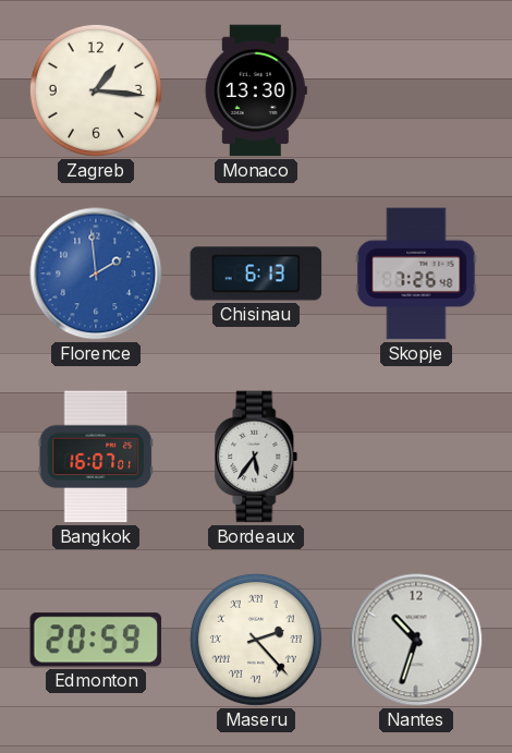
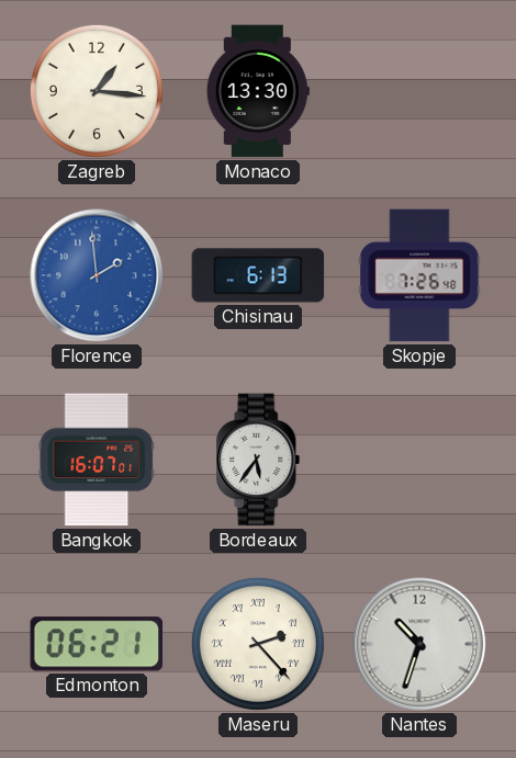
Edmonton: 20:59 -> 06:21
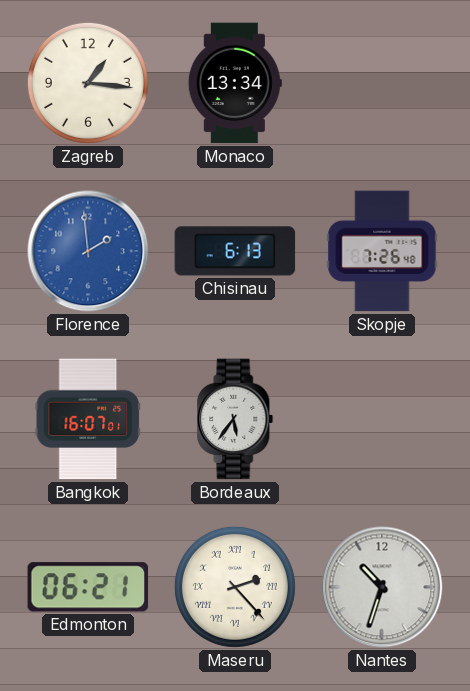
Monaco: 13:30 -> 13:34
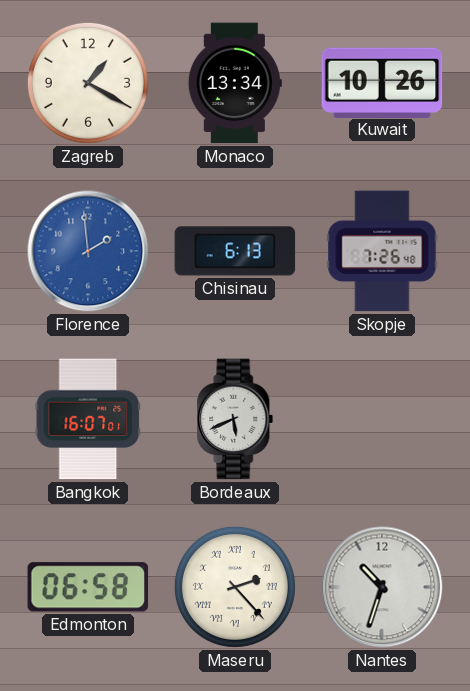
Zagreb: 1:16 -> 1:20
Kuwait: none -> 10:26
Bordeaux: 5:36 -> 5:41
Edmonton: 06:21 -> 06:58
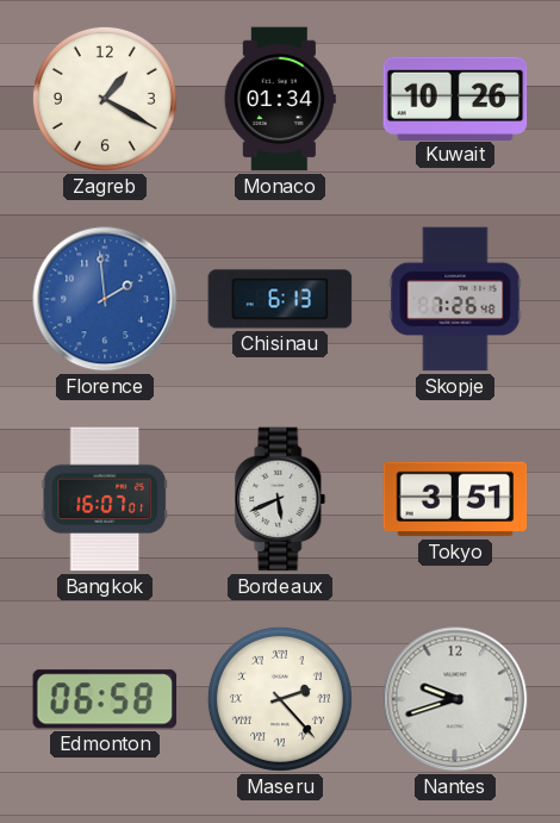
Monaco: 13:34 -> 01:34
Tokyo: none -> 3:51
Nantes: 10:33 -> 9:42
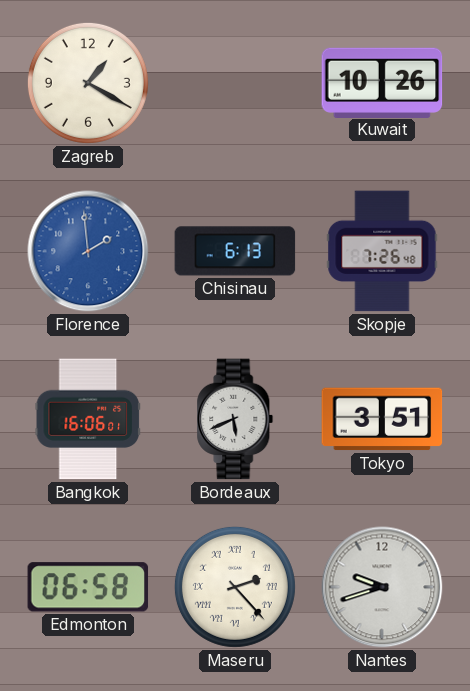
Monaco: 01:34 -> none
Bangkok: 16:07 -> 16:06
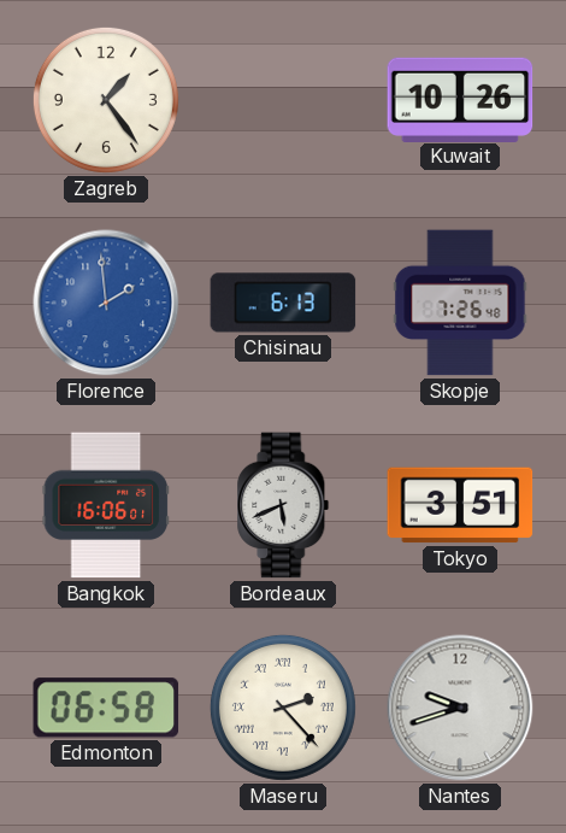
Zagreb: 1:20 -> 1:24
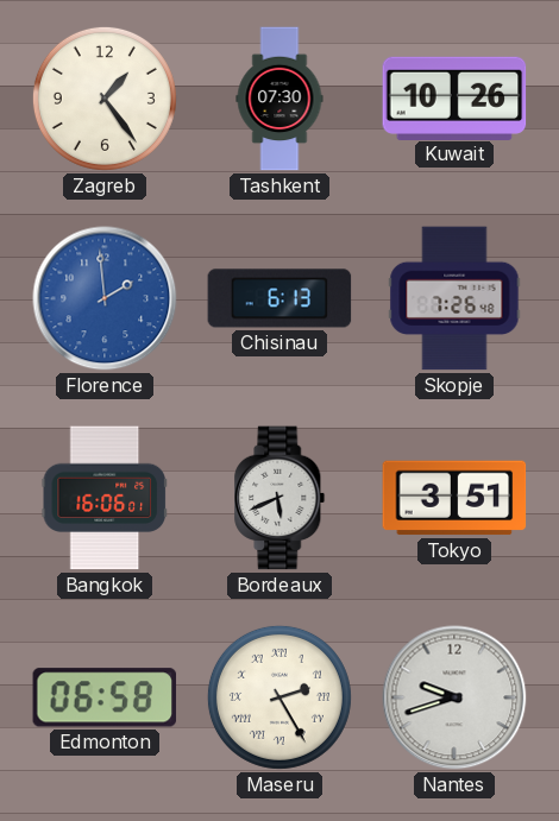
Tashkent: none -> 07:30
Maseru: 2:23 -> 2:25
